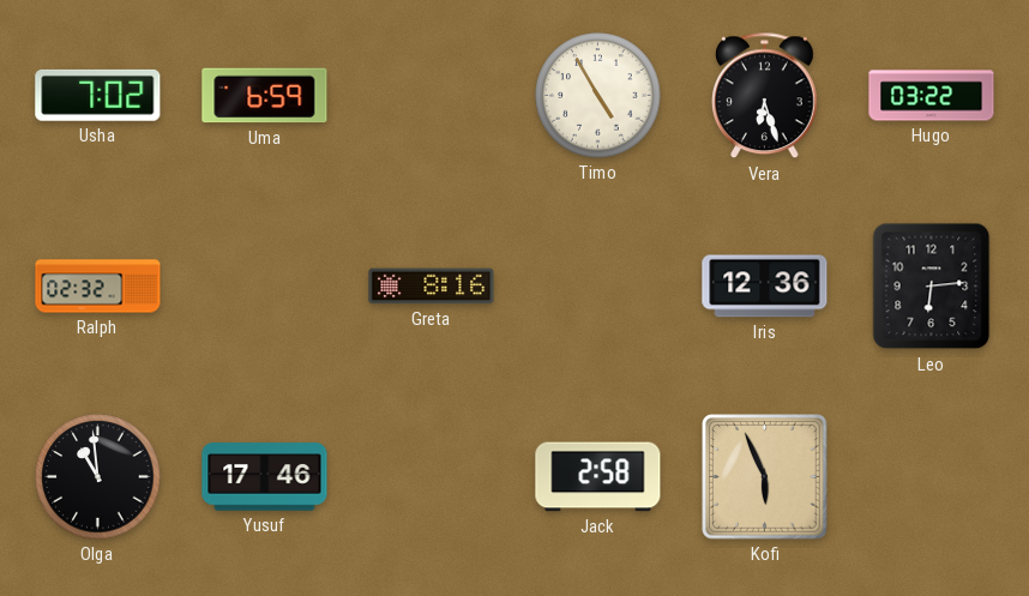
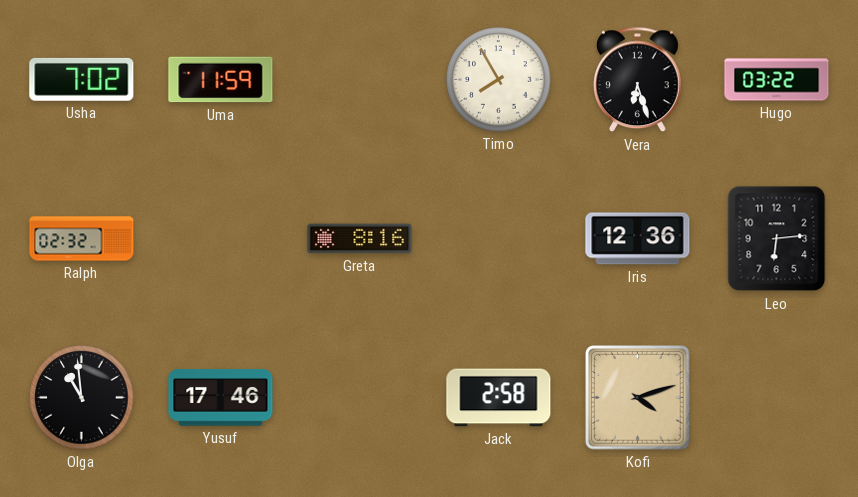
Uma: 6:59 -> 11:59
Timo: 4:55 -> 7:55
Kofi: 5:56 -> 4:12
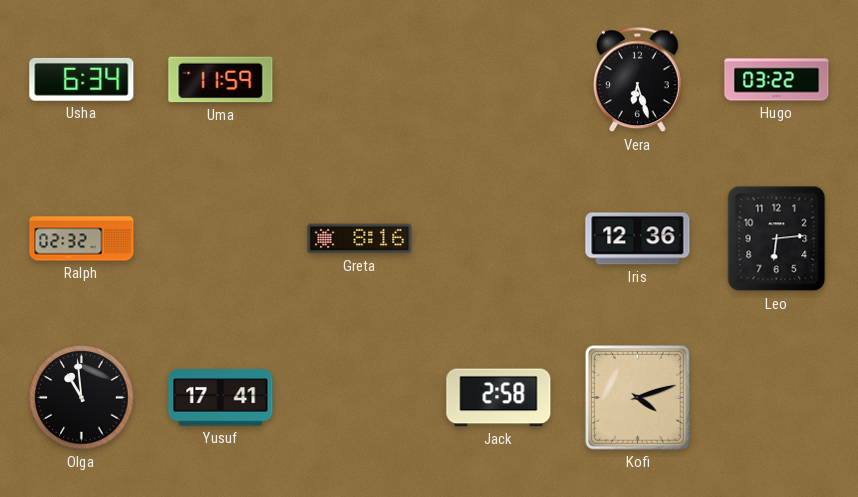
Usha: 7:02 -> 6:34
Timo: 7:55 -> none
Yusuf: 17:46 -> 17:41
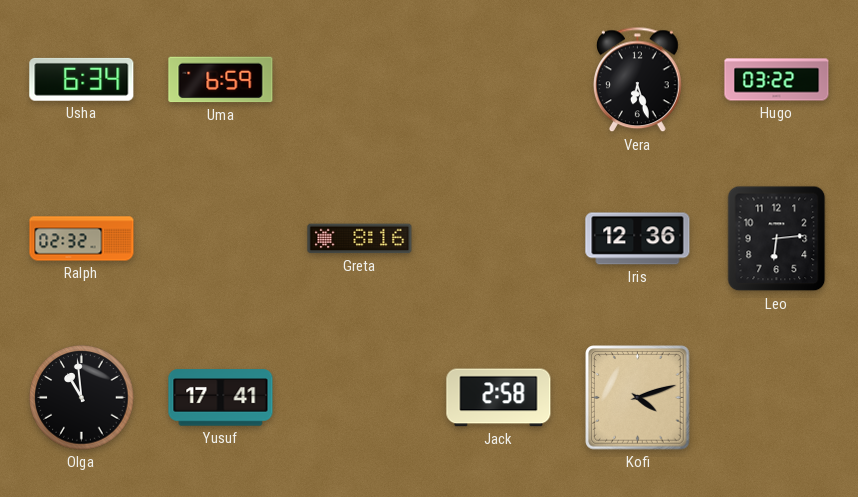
Uma: 11:59 -> 6:59
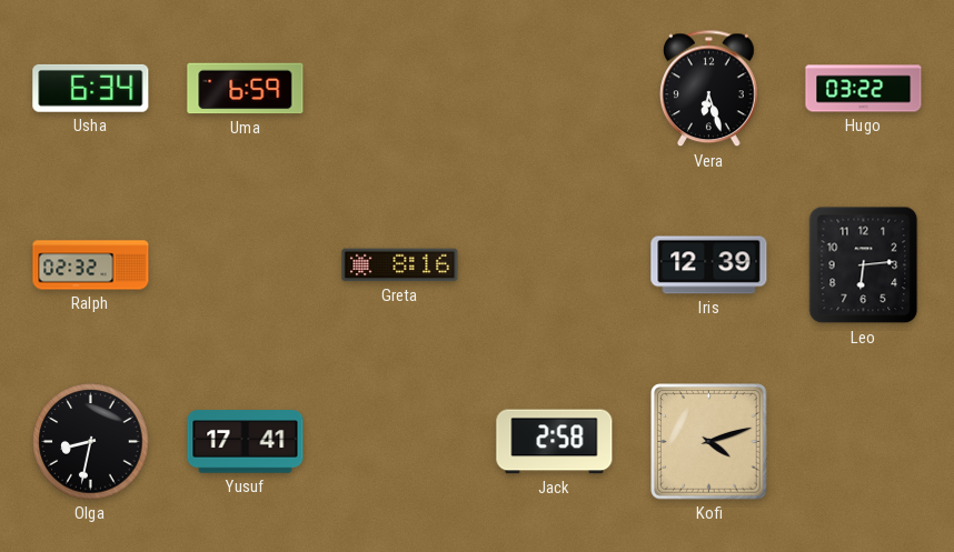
Iris: 12:36 -> 12:39
Olga: 10:59 -> 8:32
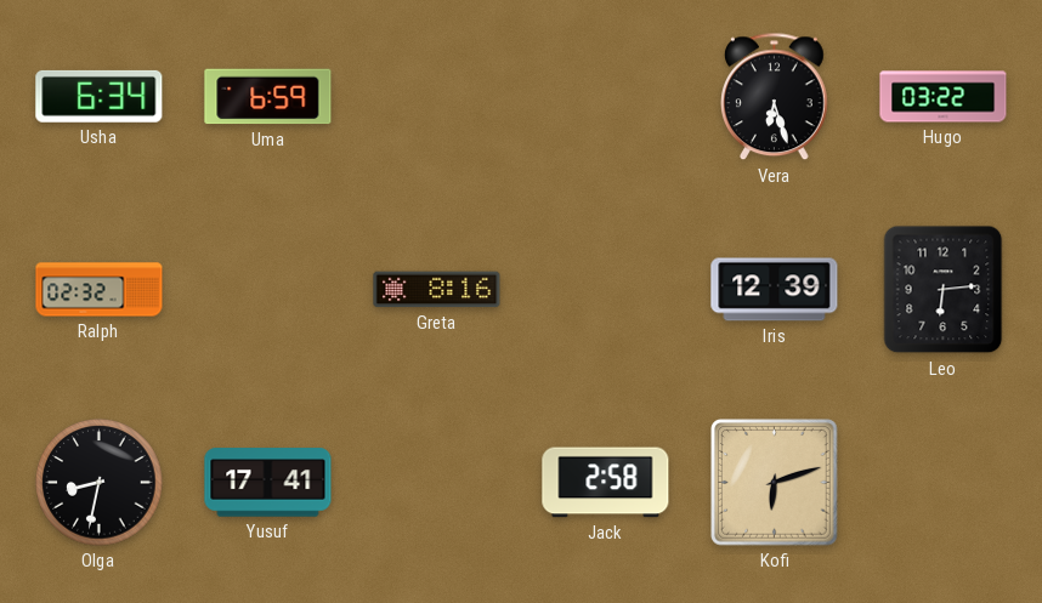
Kofi: 4:12 -> 6:12
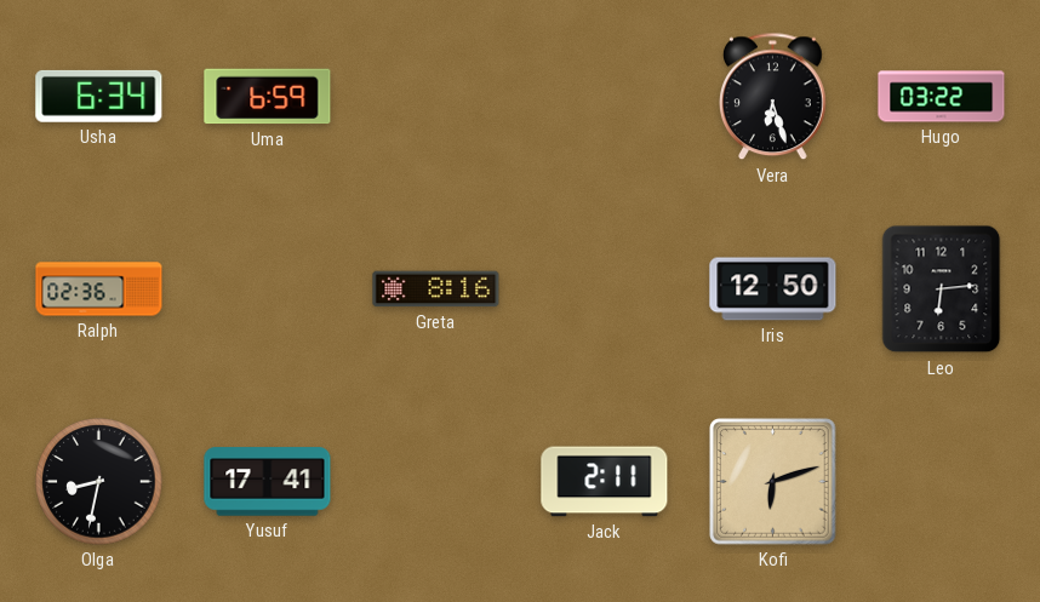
Ralph: 02:32 -> 02:36
Iris: 12:39 -> 12:50
Jack: 2:58 -> 2:11
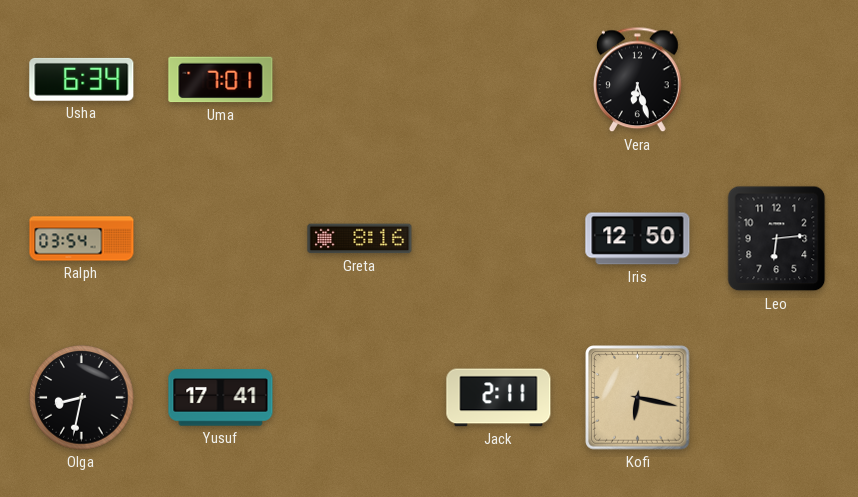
Uma: 6:59 -> 7:01
Hugo: 03:22 -> none
Ralph: 02:36 -> 03:54
Kofi: 6:12 -> 6:17
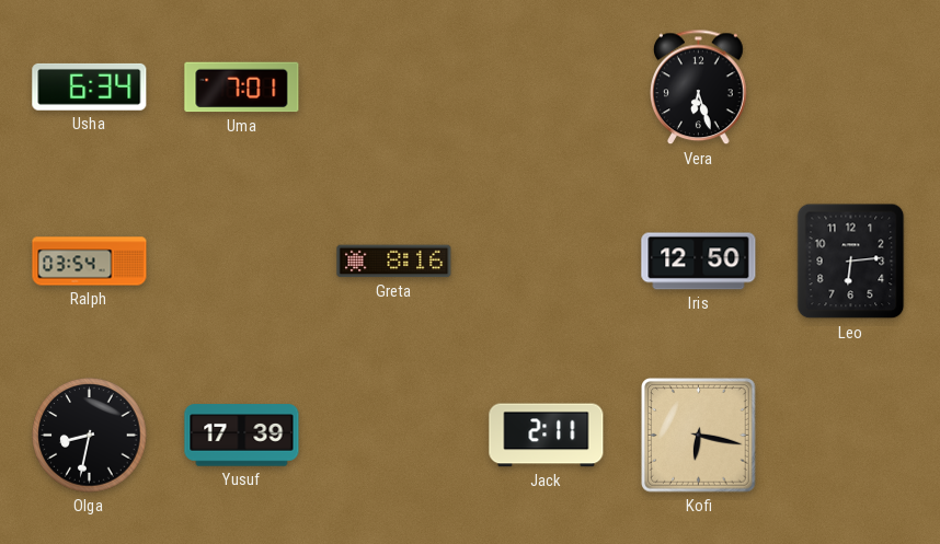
Yusuf: 17:41 -> 17:39
